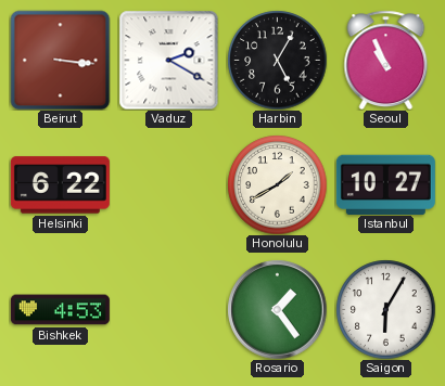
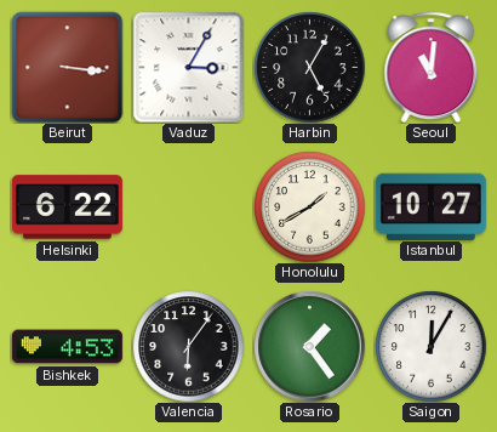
Vaduz: 2:20 -> 3:05
Seoul: 10:56 -> 11:01
Valencia: none -> 6:06
Saigon: 6:05 -> 12:05
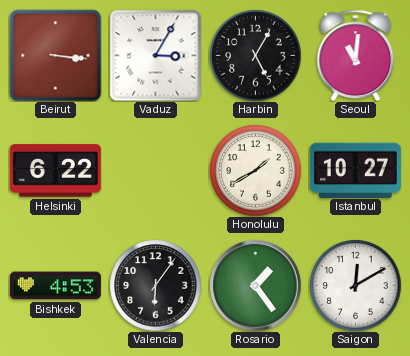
Saigon: 12:05 -> 12:10
